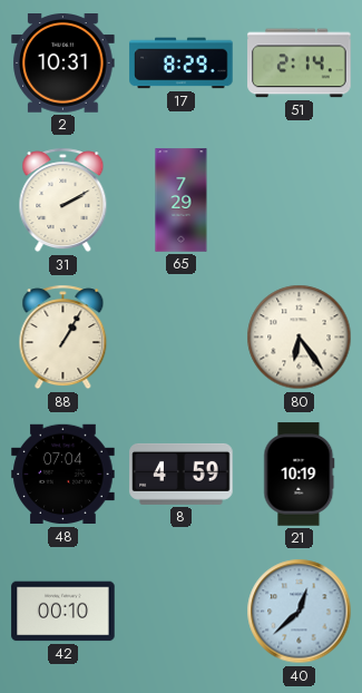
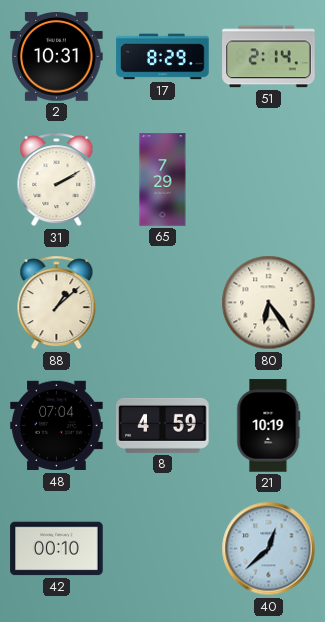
88: 1:05 -> 1:08
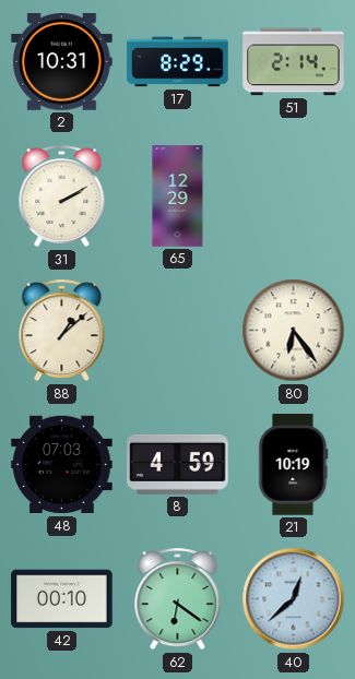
65: 7:29 -> 12:29
48: 07:04 -> 07:03
62: none -> 6:21
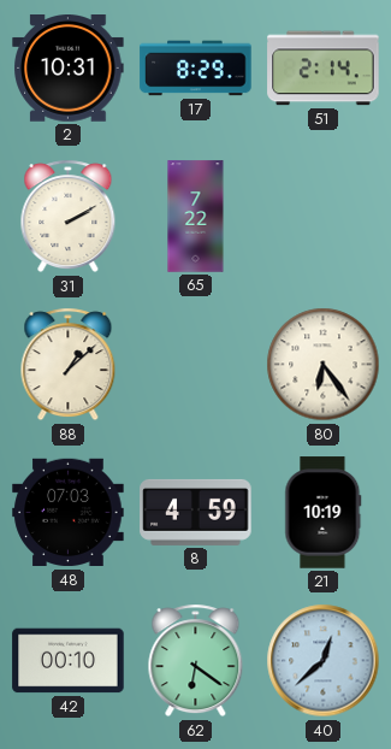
65: 12:29 -> 7:22
